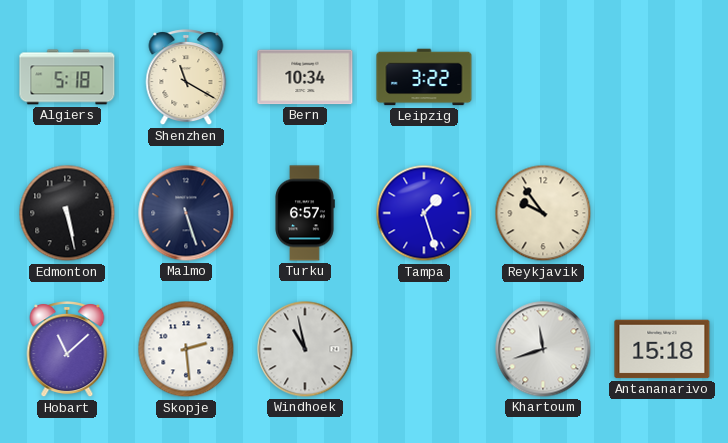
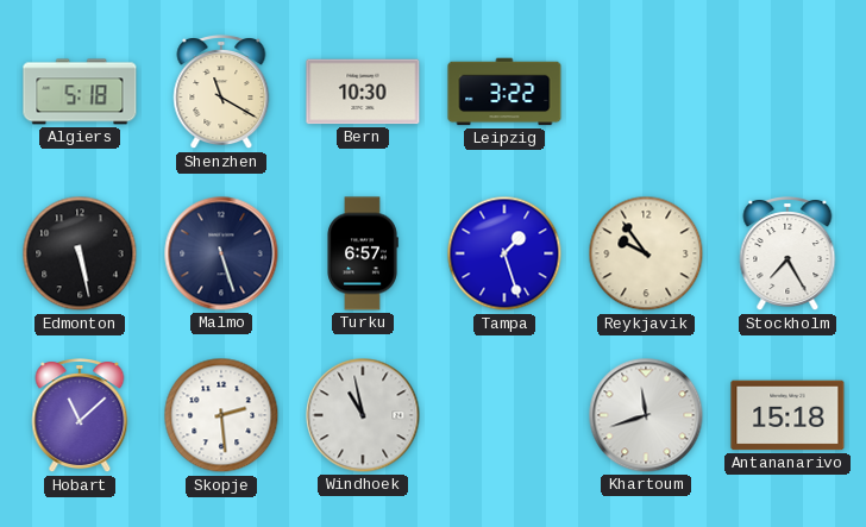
Bern: 10:34 -> 10:30
Stockholm: none -> 7:25
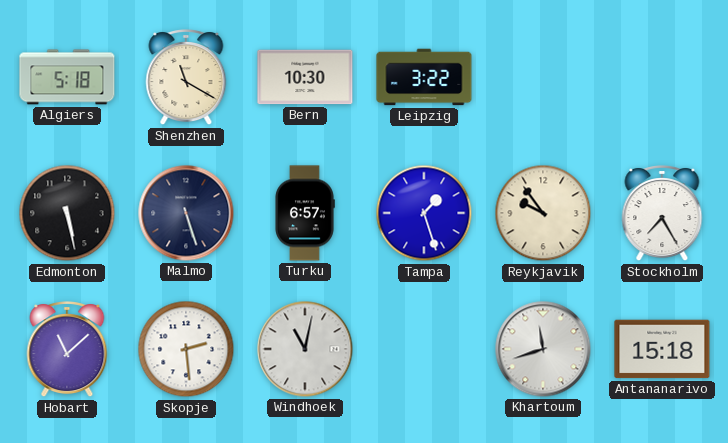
Windhoek: 10:58 -> 11:02
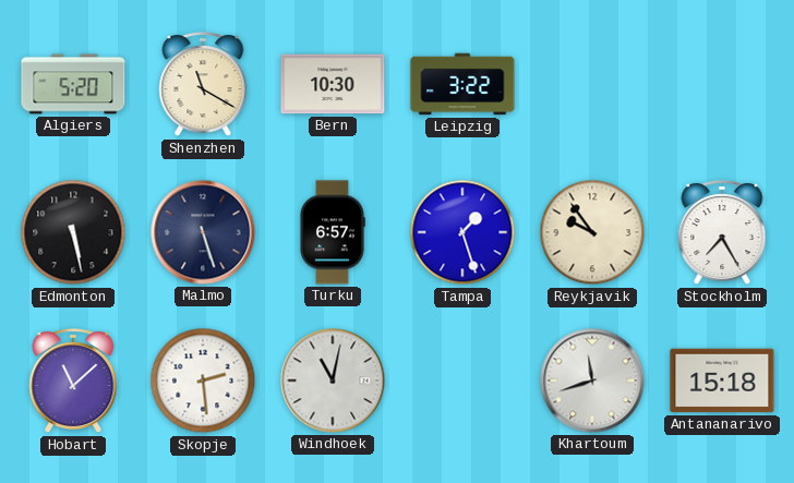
Algiers: 5:18 -> 5:20
